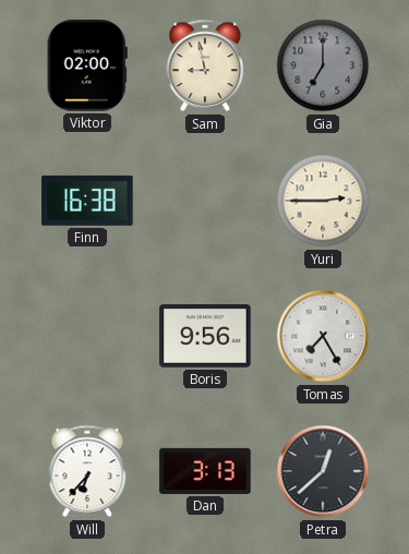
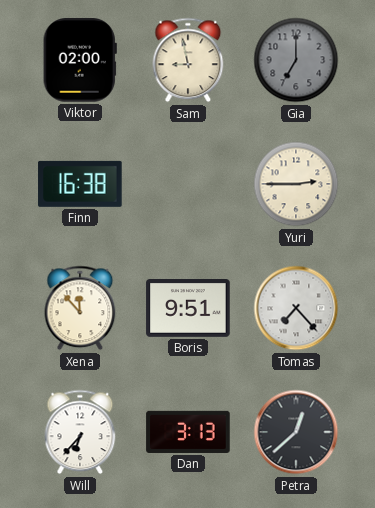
Xena: none -> 11:53
Boris: 9:56 -> 9:51
Tomas: 7:25 -> 7:23
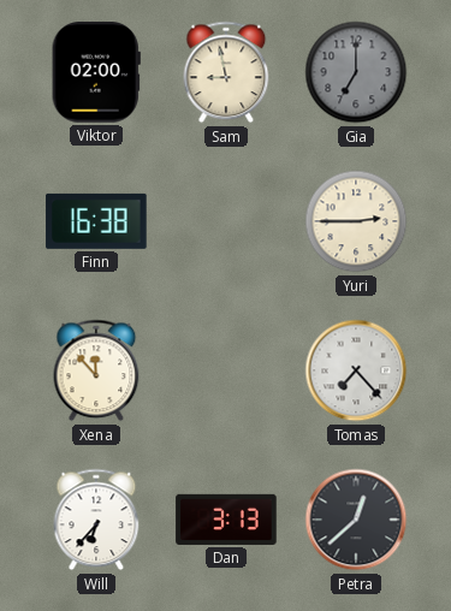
Boris: 9:51 -> none
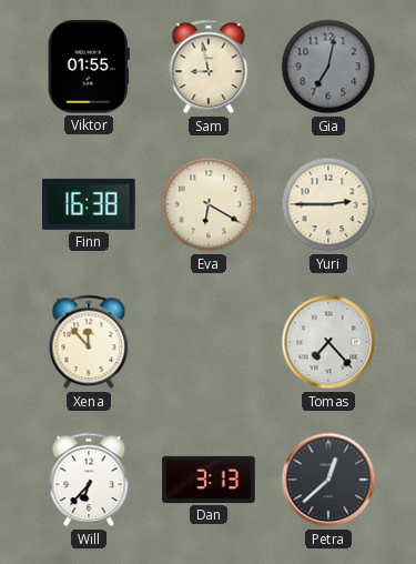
Viktor: 02:00 -> 01:55
Gia: 7:00 -> 7:02
Eva: none -> 6:20
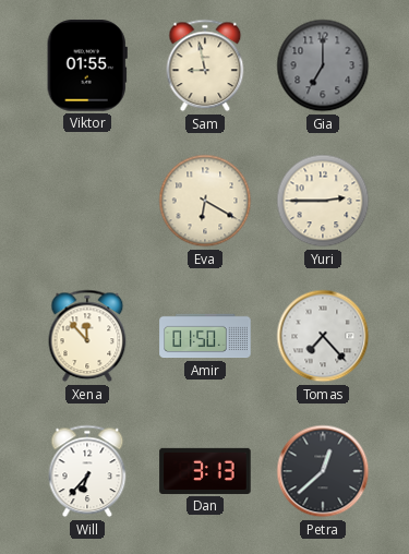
Gia: 7:02 -> 7:00
Finn: 16:38 -> none
Amir: none -> 01:50
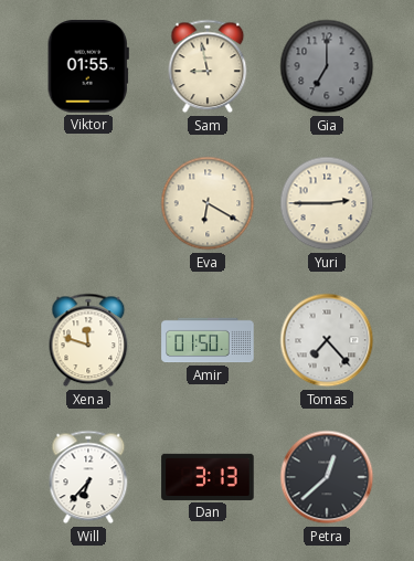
Xena: 11:53 -> 11:48
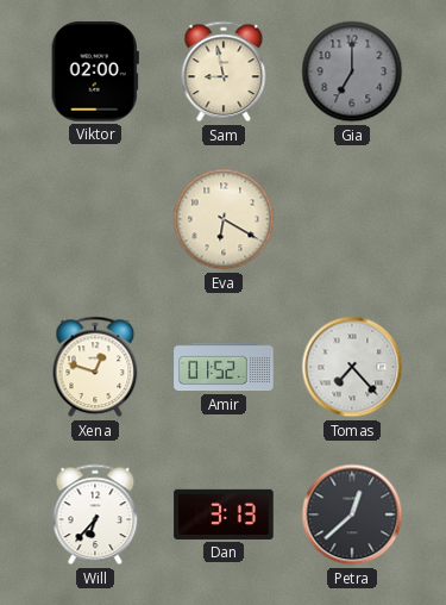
Viktor: 01:55 -> 02:00
Yuri: 2:45 -> none
Xena: 11:48 -> 12:48
Amir: 01:50 -> 01:52
